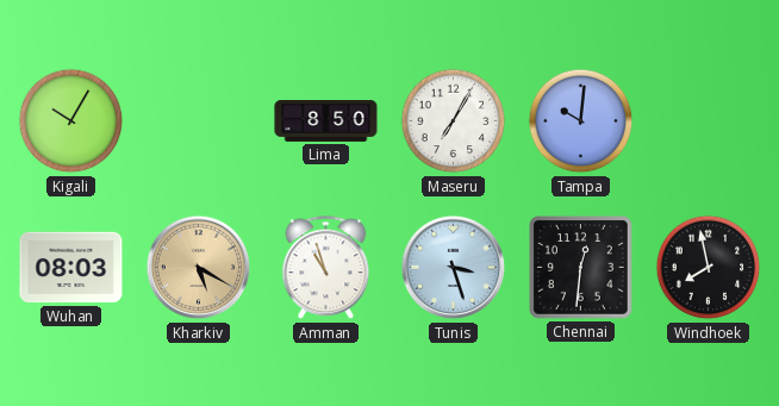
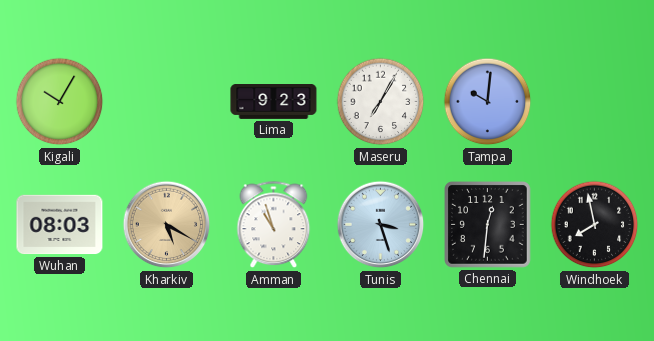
Lima: 8:50 -> 9:23
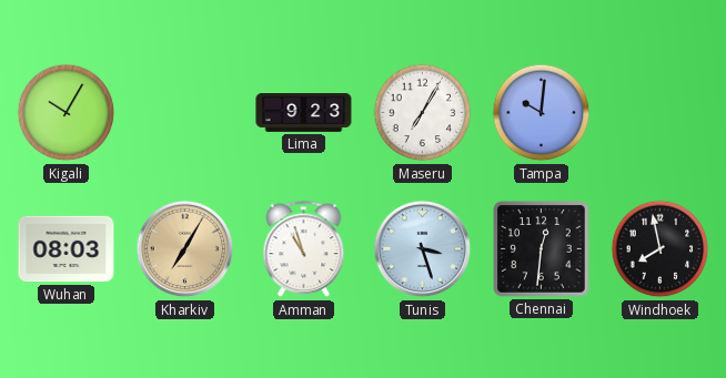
Kharkiv: 5:20 -> 7:05
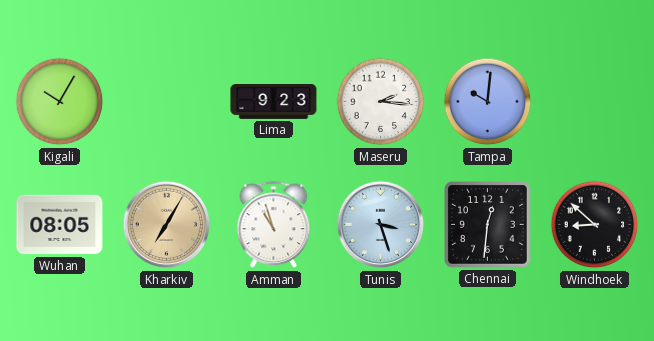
Maseru: 7:05 -> 2:16
Wuhan: 08:03 -> 08:05
Windhoek: 7:58 -> 8:52
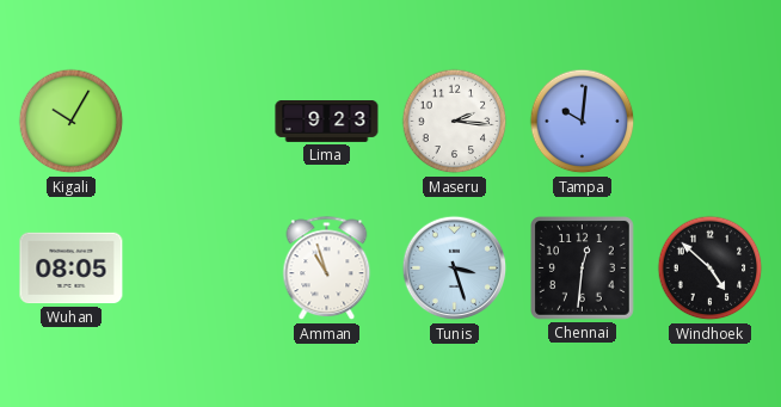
Kharkiv: 7:05 -> none
Windhoek: 8:52 -> 4:52
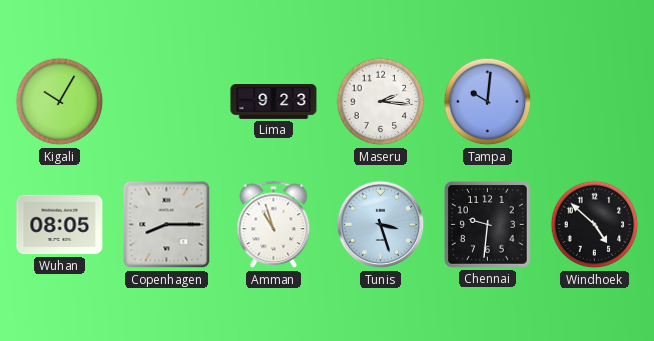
Copenhagen: none -> 8:15
Chennai: 12:31 -> 9:31
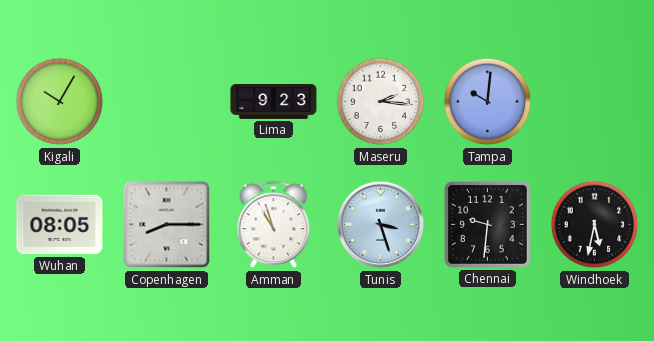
Windhoek: 4:52 -> 5:32
